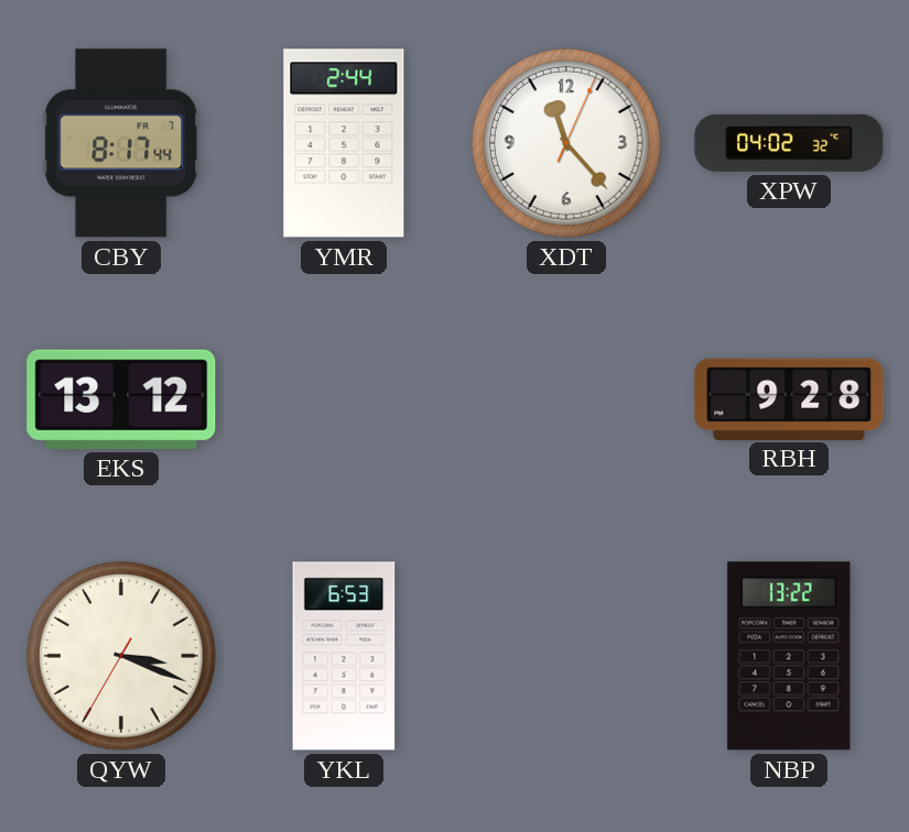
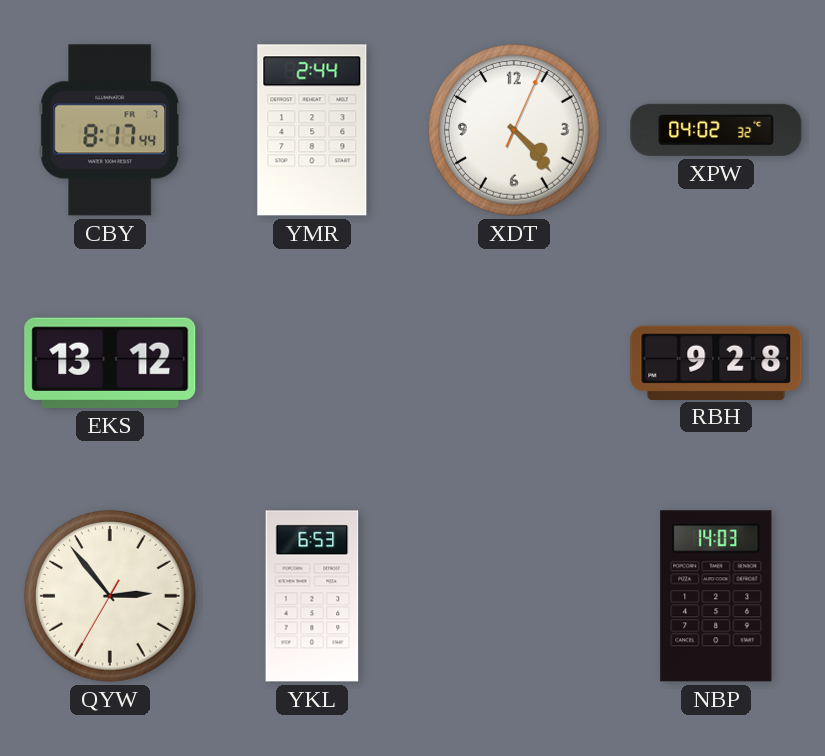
XDT: 11:23 -> 4:23
QYW: 3:18 -> 2:53
NBP: 13:22 -> 14:03
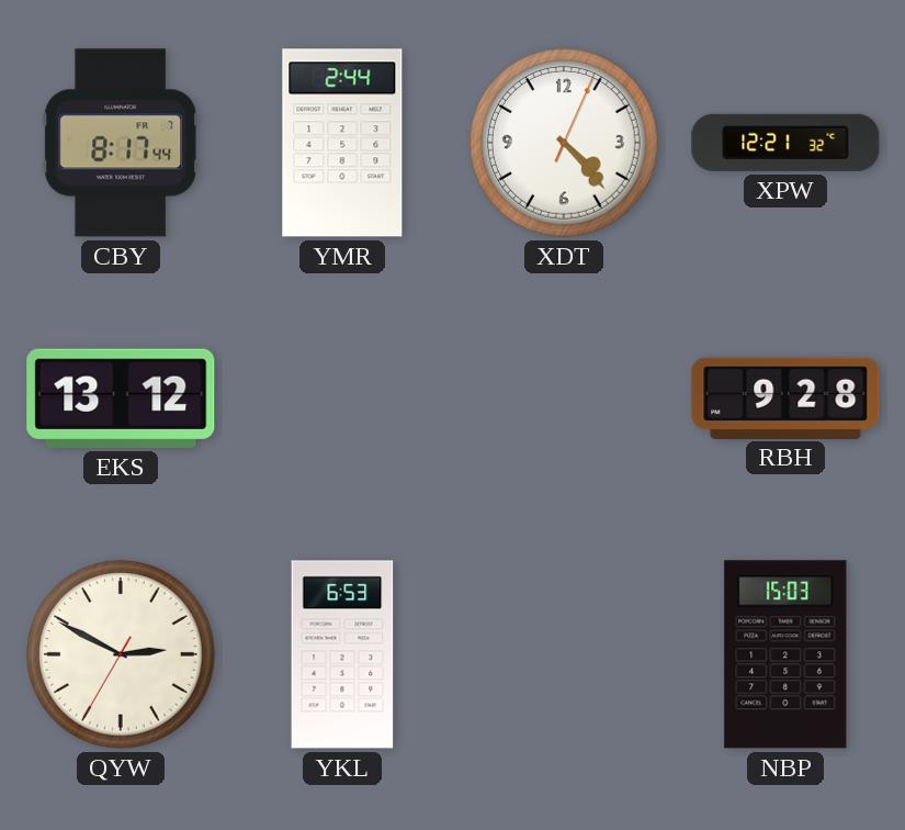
XPW: 04:02 -> 12:21
QYW: 2:53 -> 2:49
NBP: 14:03 -> 15:03
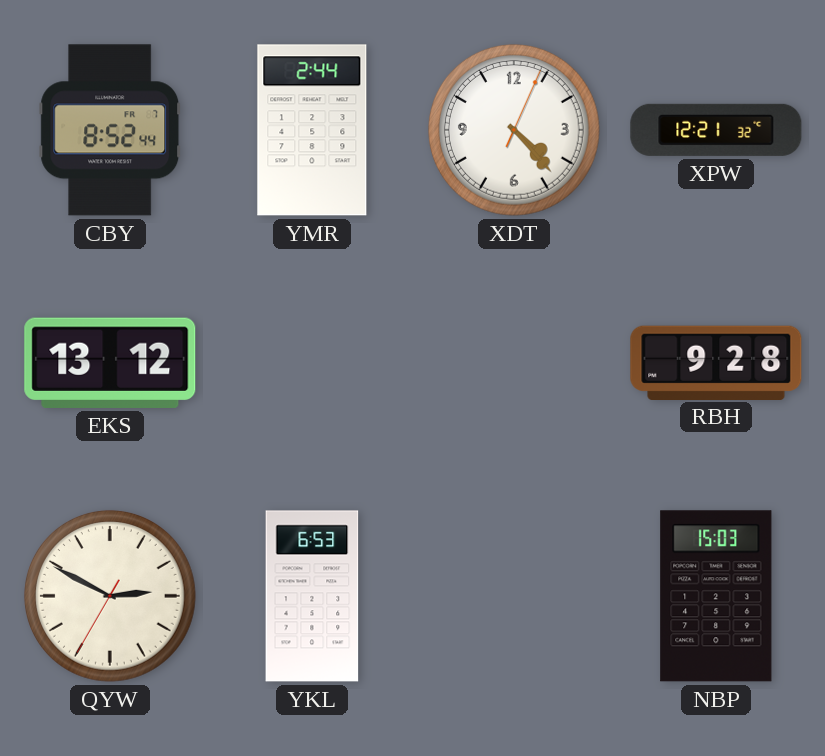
CBY: 8:17 -> 8:52
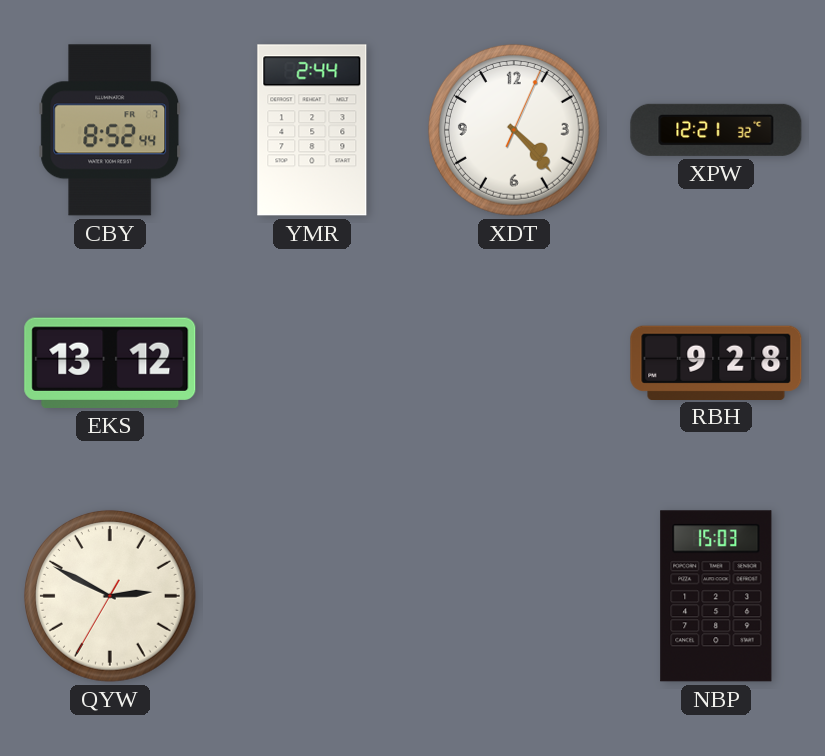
YKL: 6:53 -> none
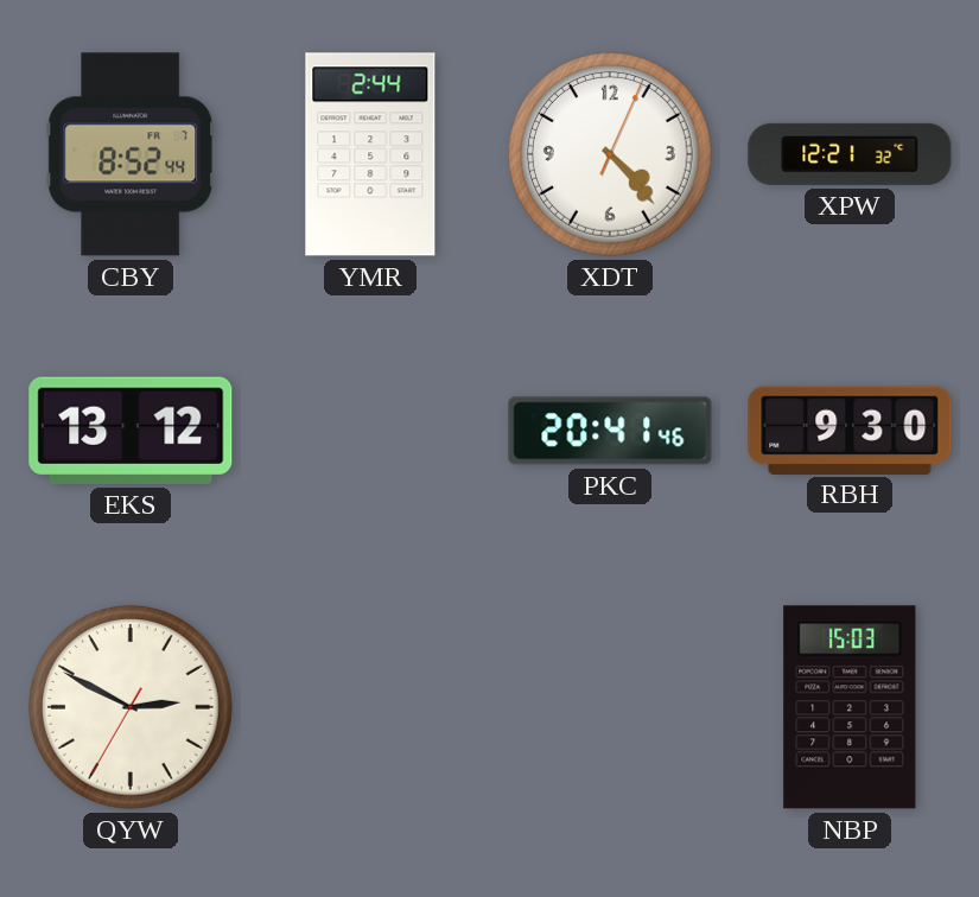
PKC: none -> 20:41
RBH: 9:28 -> 9:30
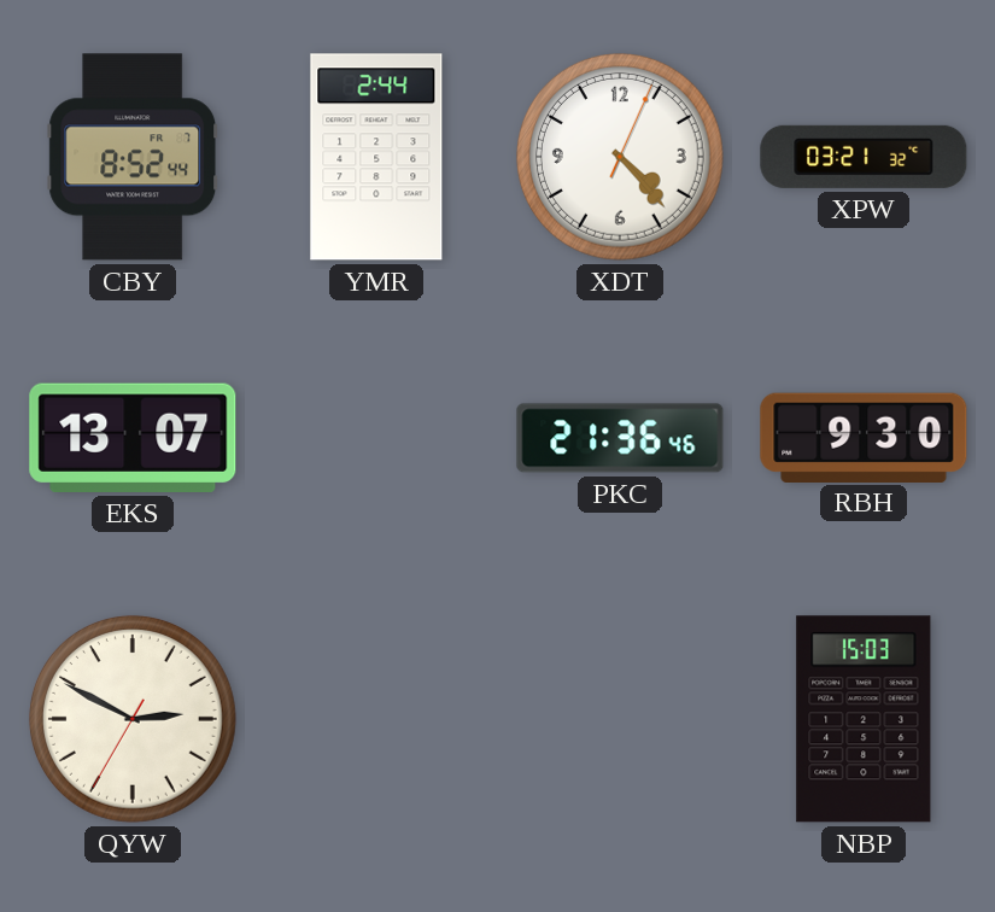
XPW: 12:21 -> 03:21
EKS: 13:12 -> 13:07
PKC: 20:41 -> 21:36
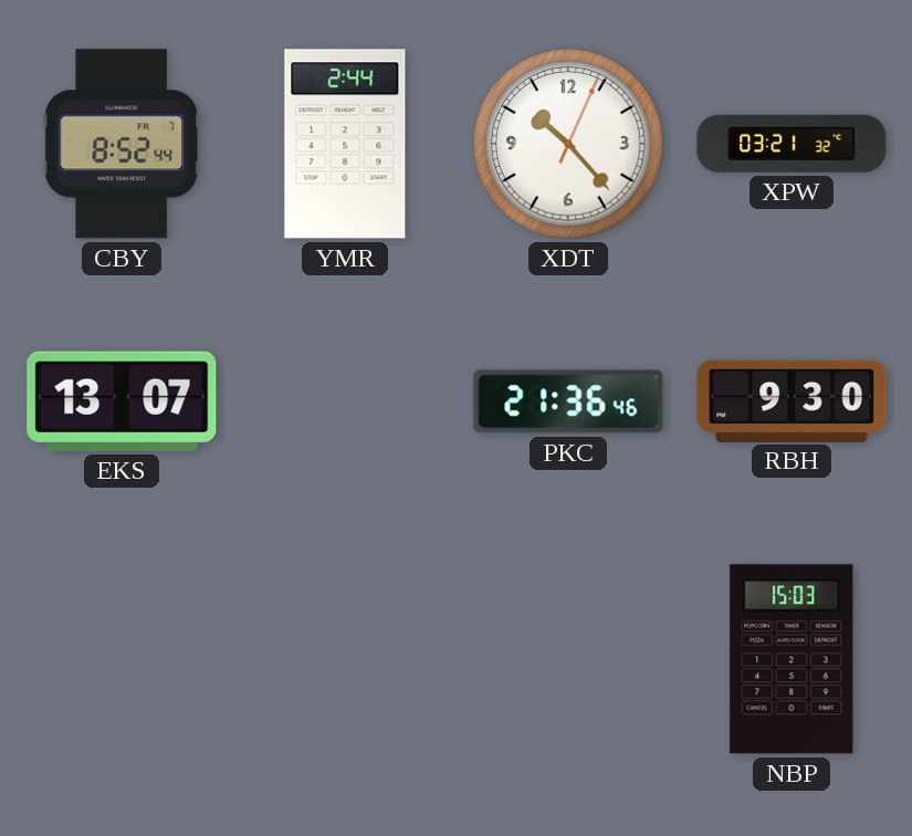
XDT: 4:23 -> 10:23
QYW: 2:49 -> none
